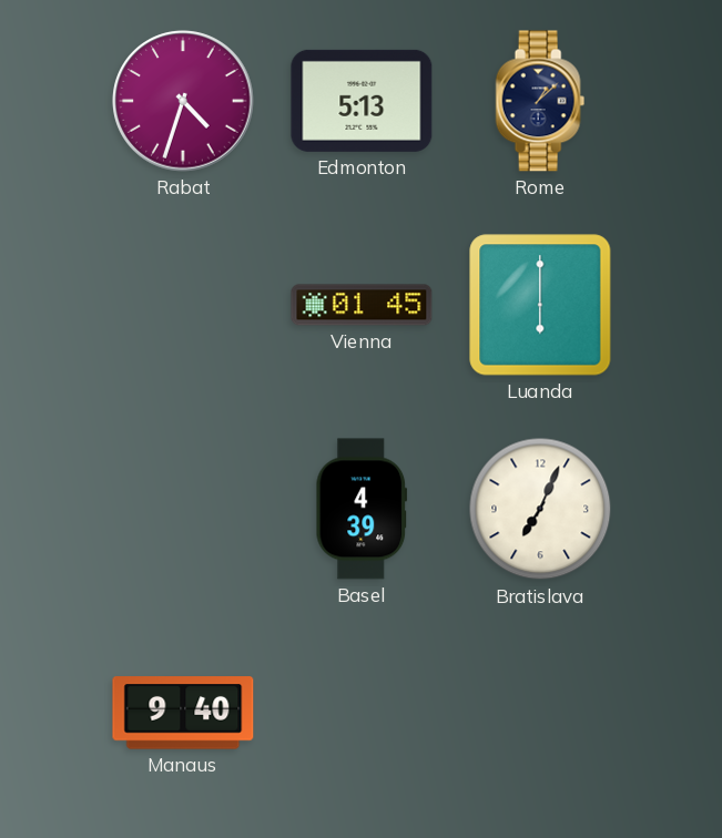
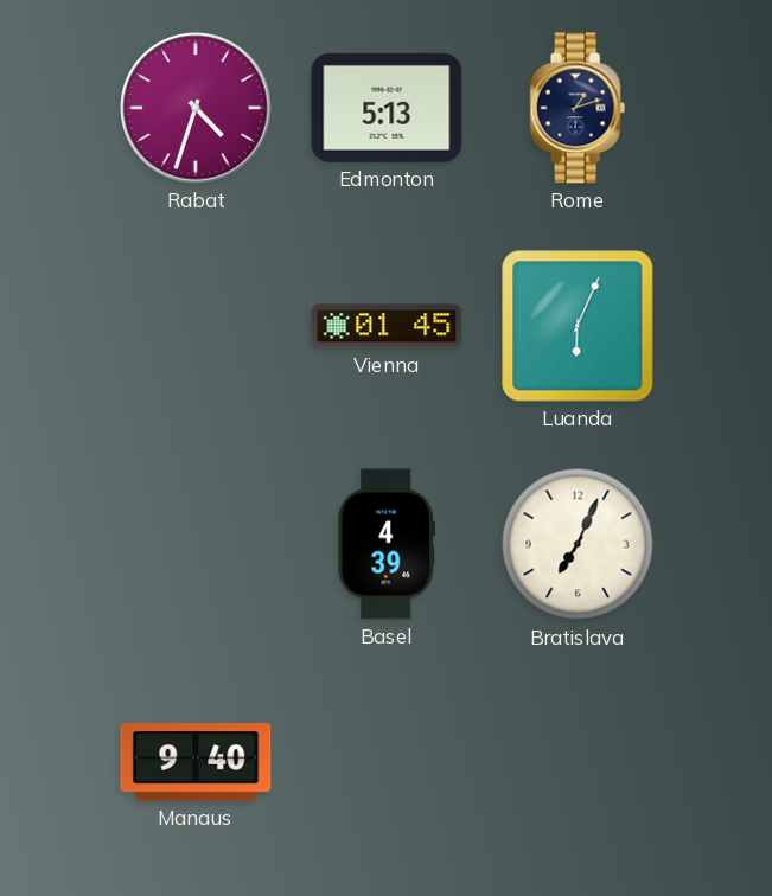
Rome: 1:08 -> 1:12
Luanda: 6:00 -> 6:04
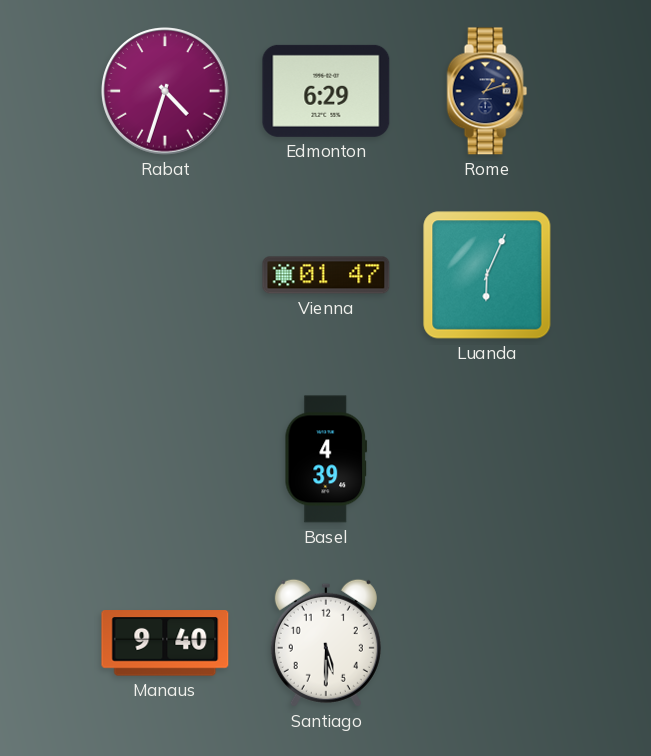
Edmonton: 5:13 -> 6:29
Vienna: 01:45 -> 01:47
Bratislava: 7:04 -> none
Santiago: none -> 5:30
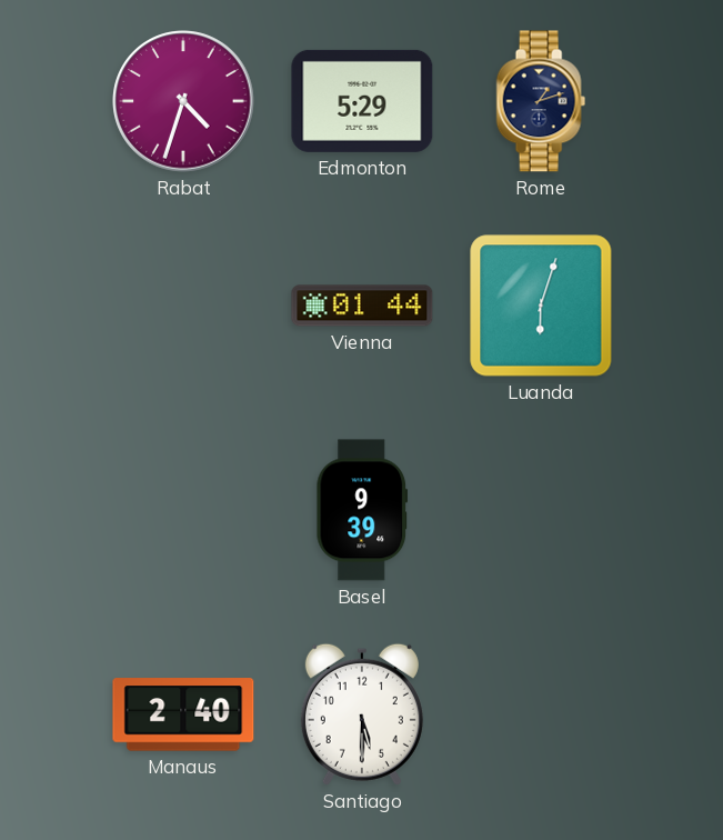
Edmonton: 6:29 -> 5:29
Vienna: 01:47 -> 01:44
Luanda: 6:04 -> 6:03
Basel: 4:39 -> 9:39
Manaus: 9:40 -> 2:40
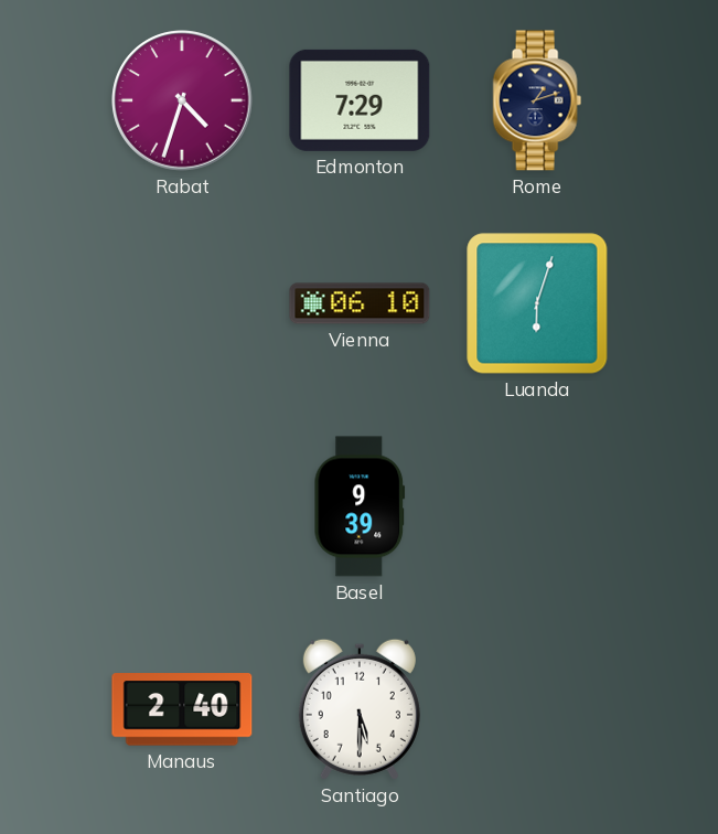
Edmonton: 5:29 -> 7:29
Vienna: 01:44 -> 06:10
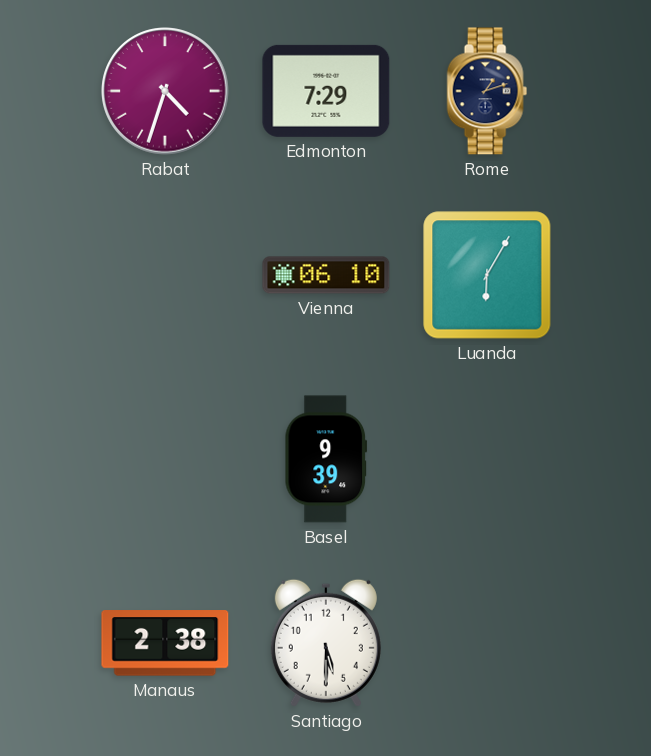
Luanda: 6:03 -> 6:05
Manaus: 2:40 -> 2:38
